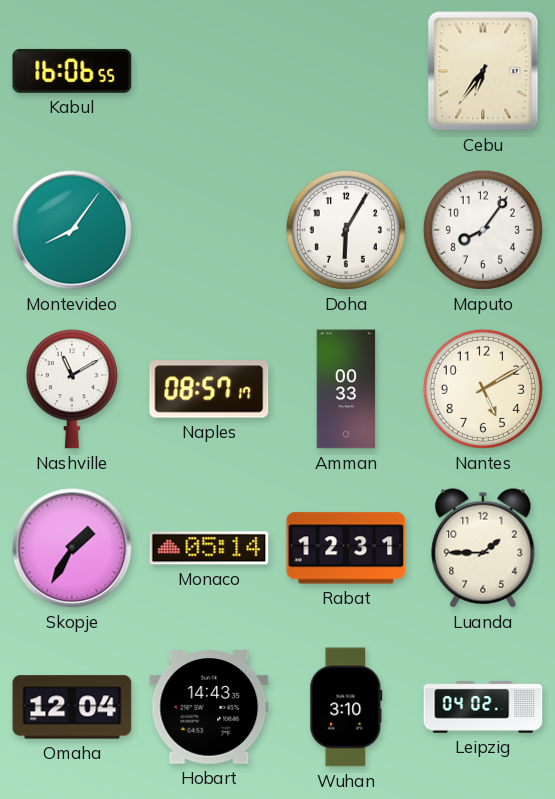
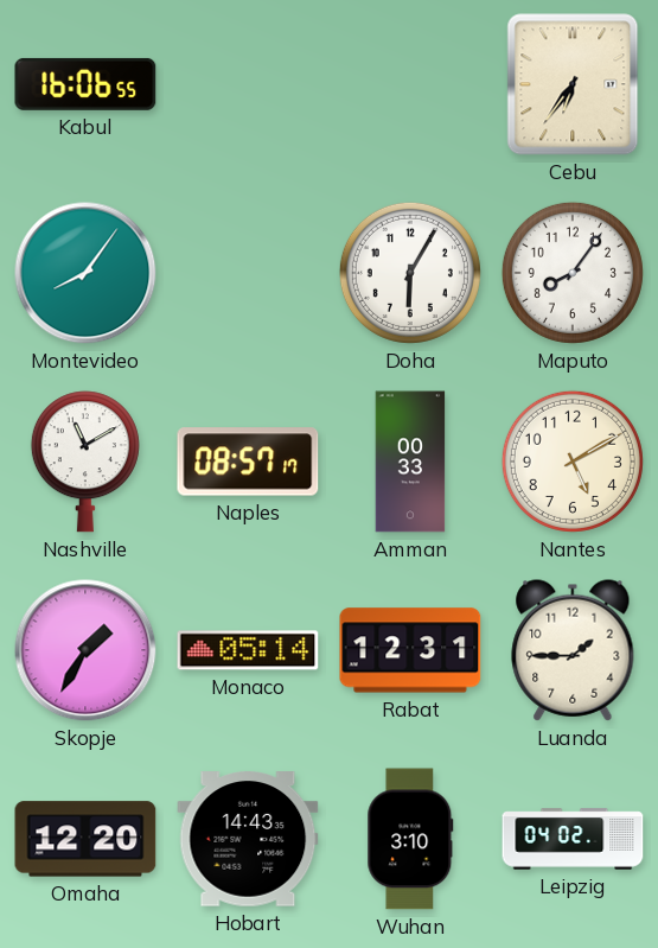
Omaha: 12:04 -> 12:20
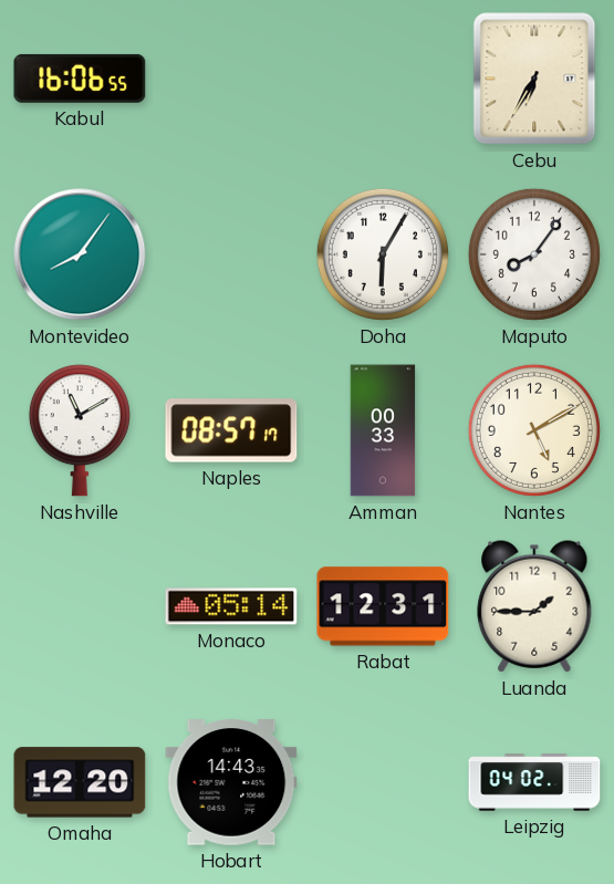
Cebu: 6:36 -> 6:35
Skopje: 1:35 -> none
Wuhan: 3:10 -> none
